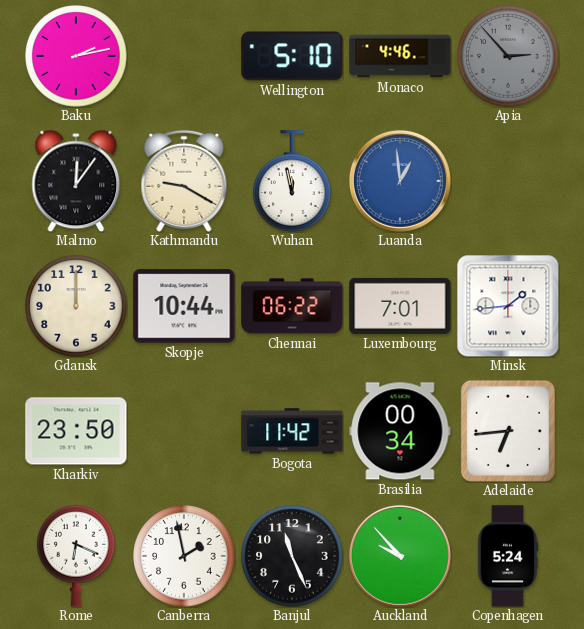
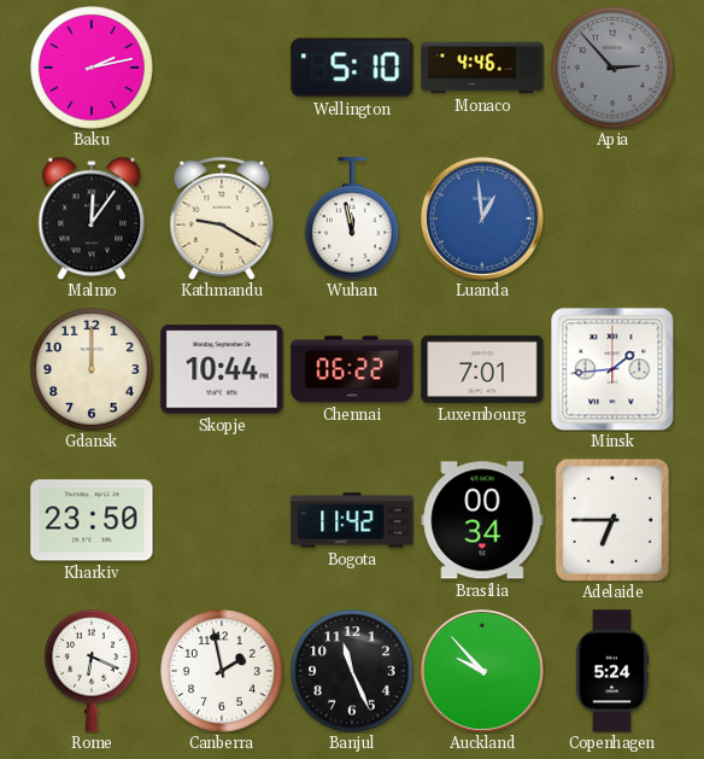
Adelaide: 6:44 -> 6:45
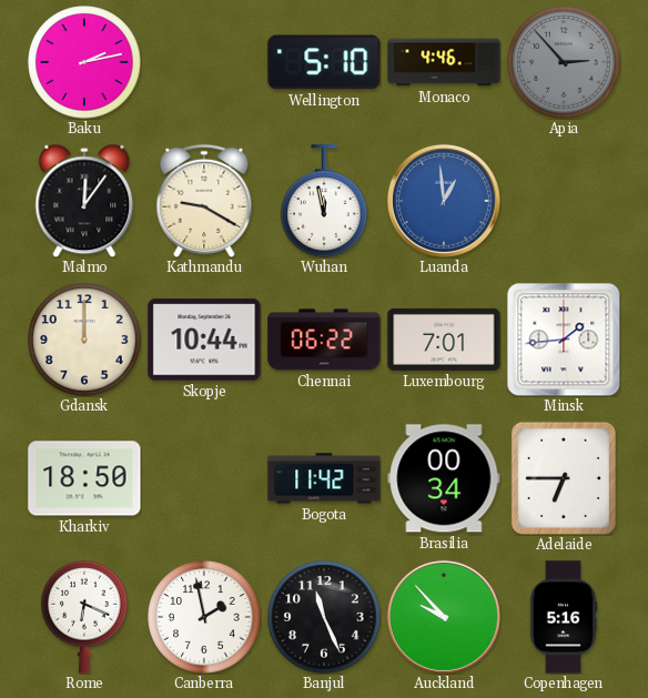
Kharkiv: 23:50 -> 18:50
Copenhagen: 5:24 -> 5:16
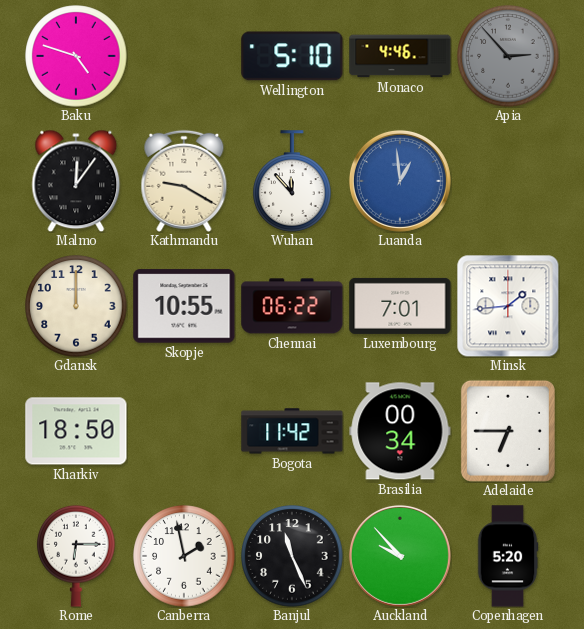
Baku: 2:13 -> 4:48
Wuhan: 11:58 -> 11:53
Skopje: 10:44 -> 10:55
Rome: 6:19 -> 6:15
Copenhagen: 5:16 -> 5:20
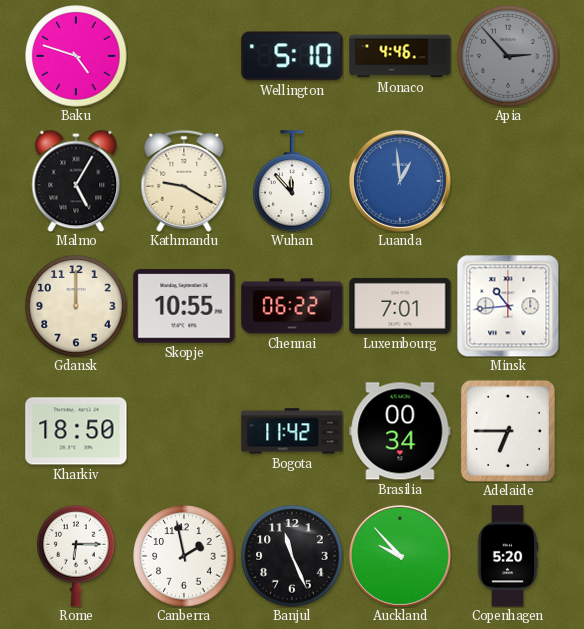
Malmo: 12:06 -> 5:05
Minsk: 1:44 -> 10:44
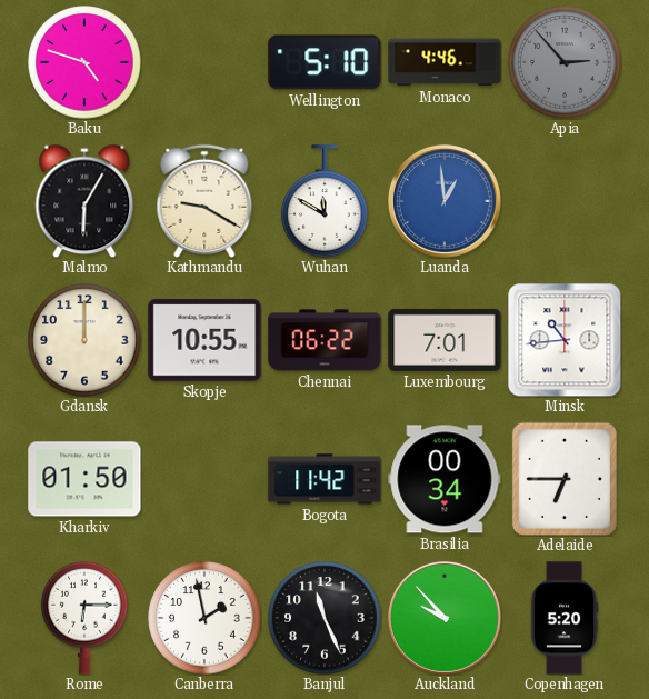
Malmo: 5:05 -> 6:05
Wuhan: 11:53 -> 11:50
Kharkiv: 18:50 -> 01:50
